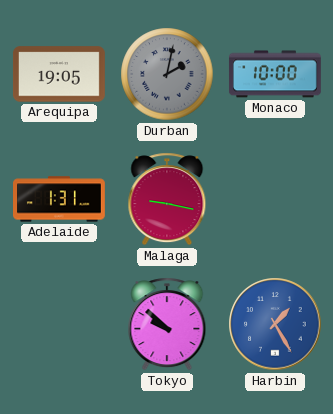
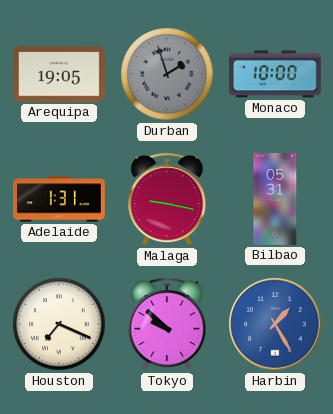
Durban: 2:02 -> 1:57
Bilbao: none -> 05:31
Houston: none -> 7:19
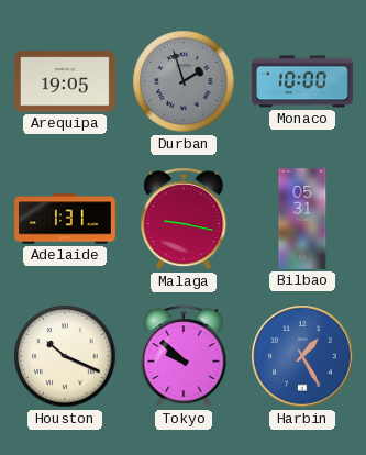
Houston: 7:19 -> 10:19
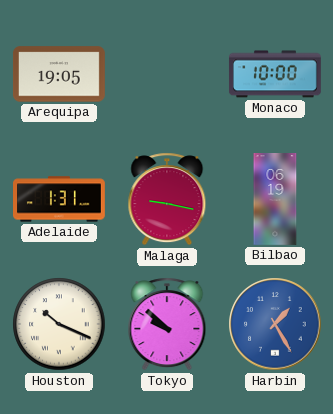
Durban: 1:57 -> none
Bilbao: 05:31 -> 06:19
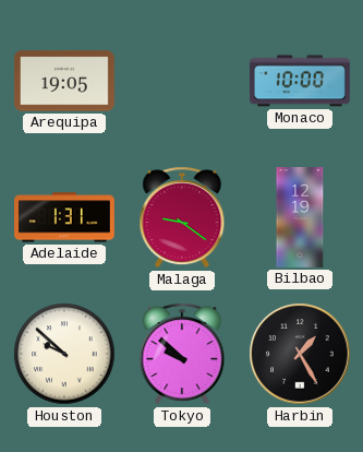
Malaga: 9:17 -> 9:21
Bilbao: 06:19 -> 12:19
Houston: 10:19 -> 9:52
Harbin dial: blue -> black
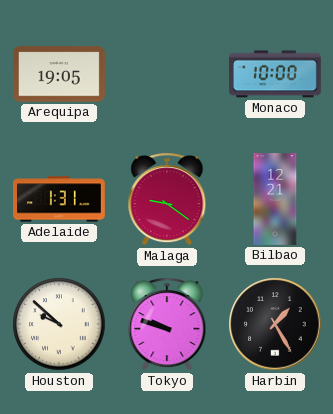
Bilbao: 12:19 -> 12:21
Tokyo: 9:52 -> 9:48
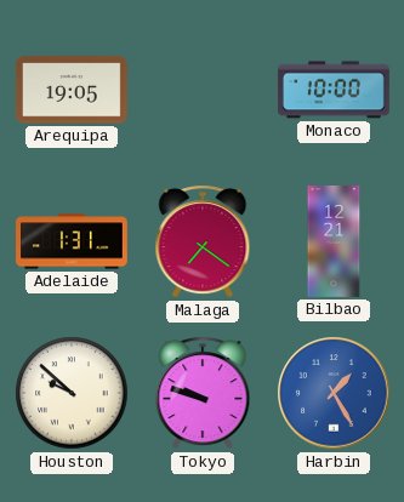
Malaga: 9:21 -> 7:21
Harbin dial: black -> blue
